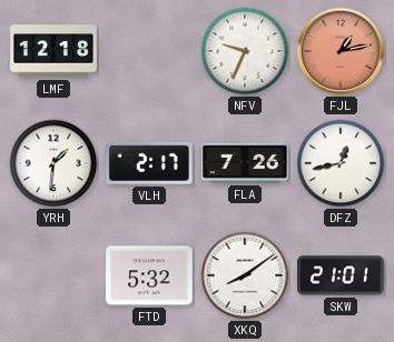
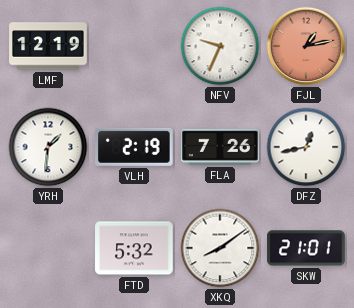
LMF: 12:18 -> 12:19
VLH: 2:17 -> 2:19
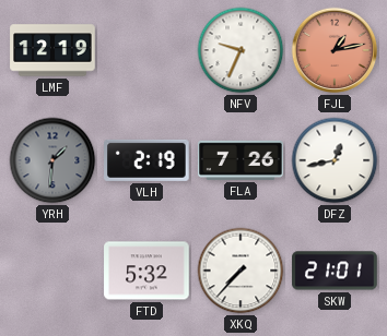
YRH dial: white -> grey
XKQ: 8:09 -> 7:37
